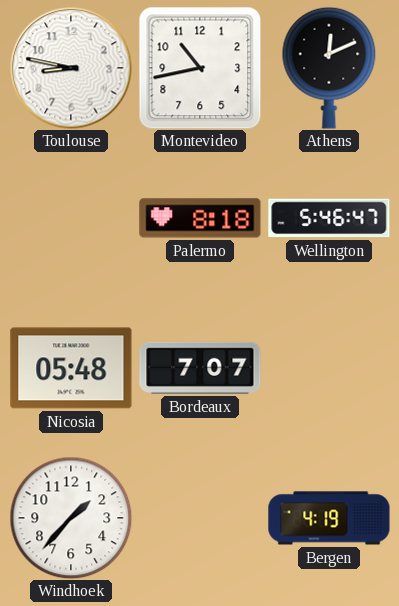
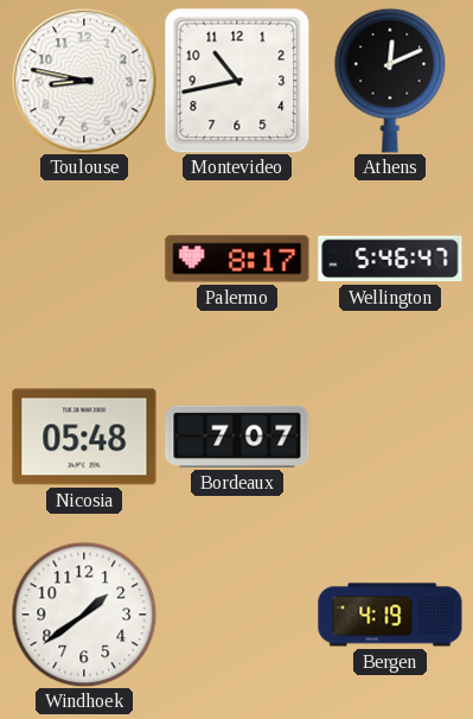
Palermo: 8:18 -> 8:17
Windhoek: 1:37 -> 1:39
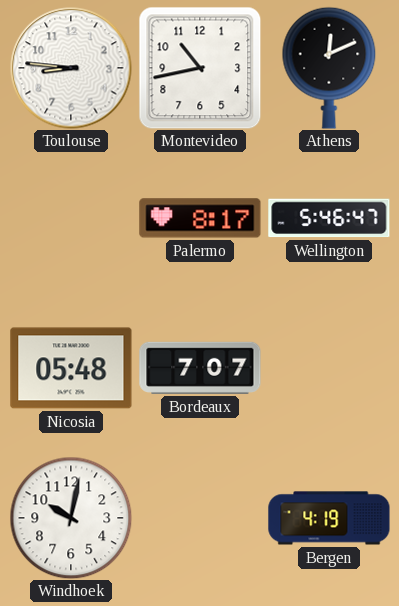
Toulouse: 8:47 -> 8:46
Windhoek: 1:39 -> 10:02
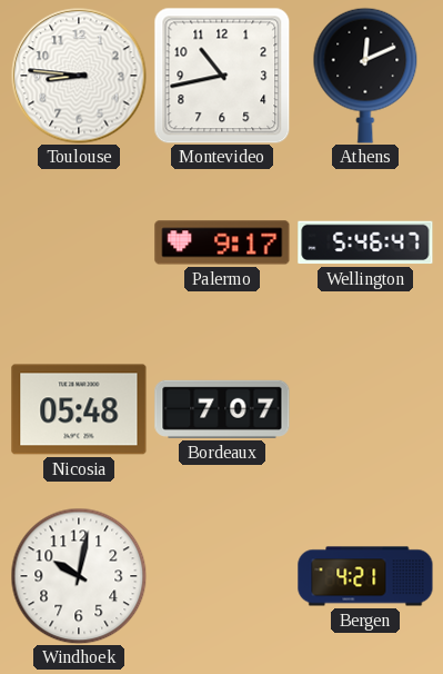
Palermo: 8:17 -> 9:17
Bergen: 4:19 -> 4:21
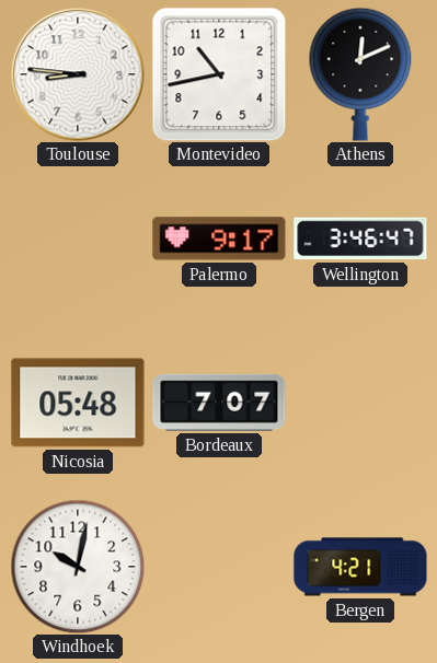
Wellington: 5:46 -> 3:46
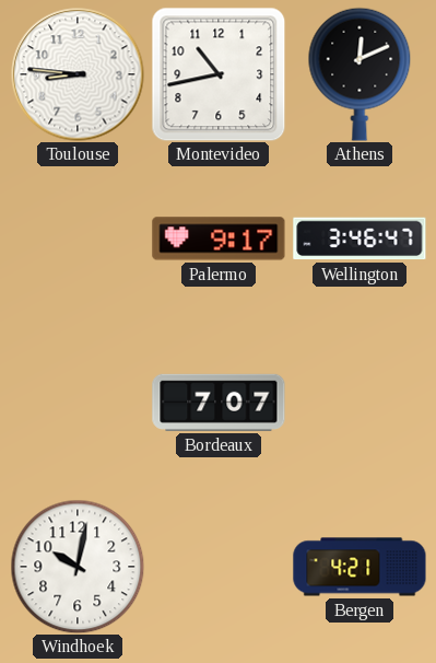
Nicosia: 05:48 -> none
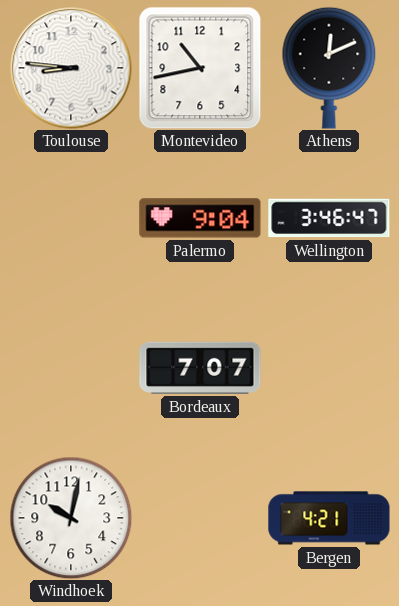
Palermo: 9:17 -> 9:04
